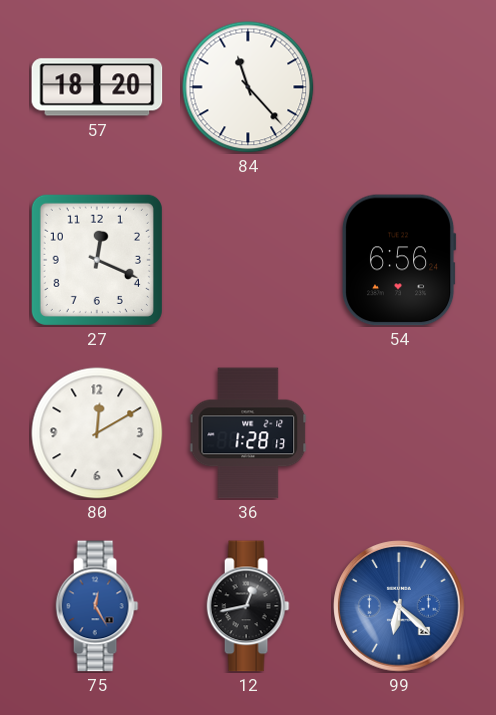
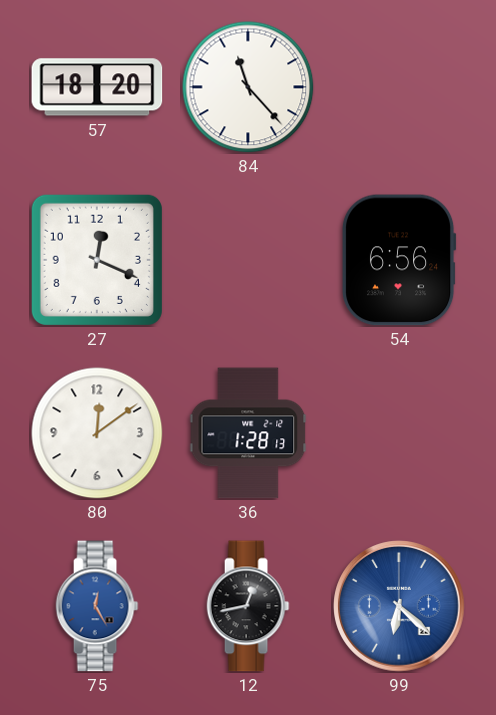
80: 12:10 -> 12:09
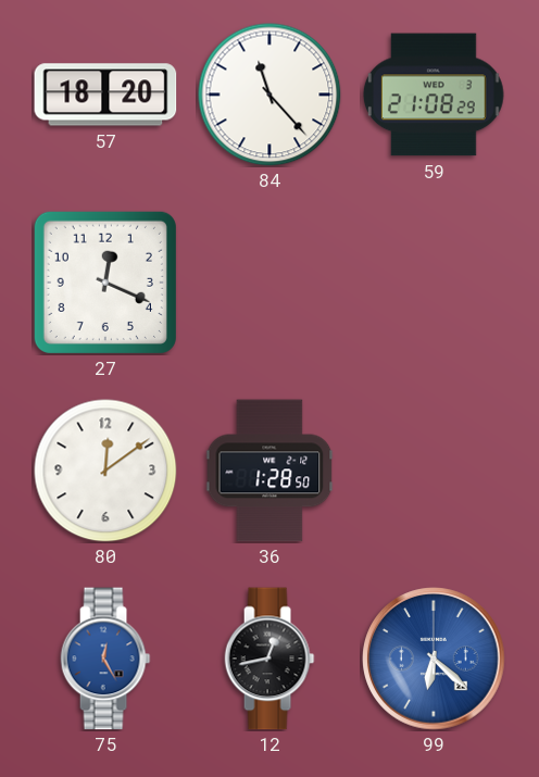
59: none -> 21:08
54: 6:56 -> none
36: 1:28:13 -> 1:28:50
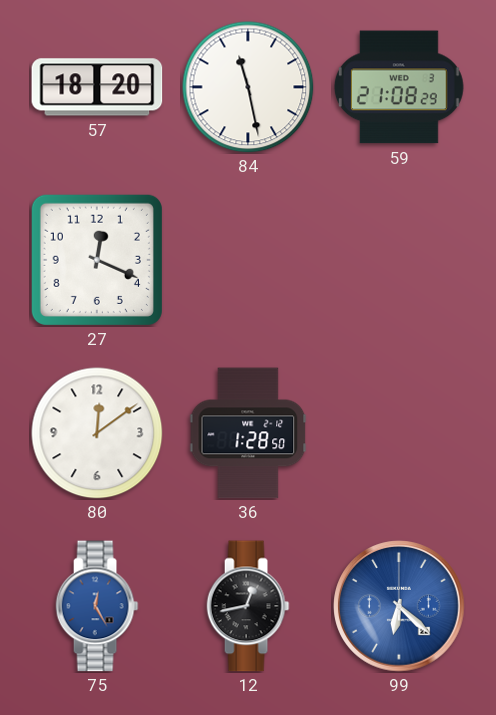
84: 11:23 -> 11:28
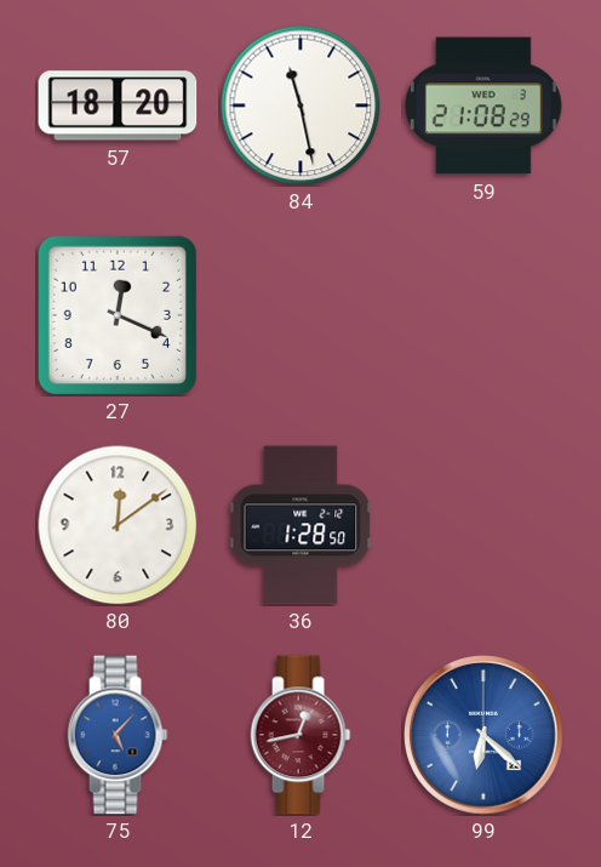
75: 12:25 -> 5:07
12 dial: black -> burgundy
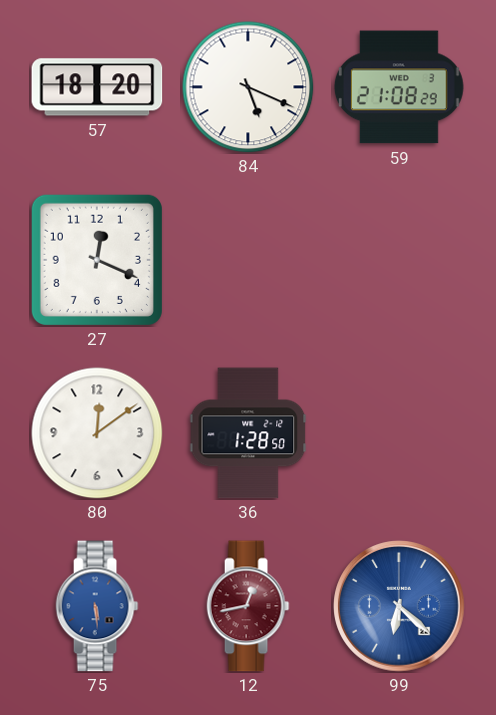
84: 11:28 -> 5:19
75: 5:07 -> 5:29
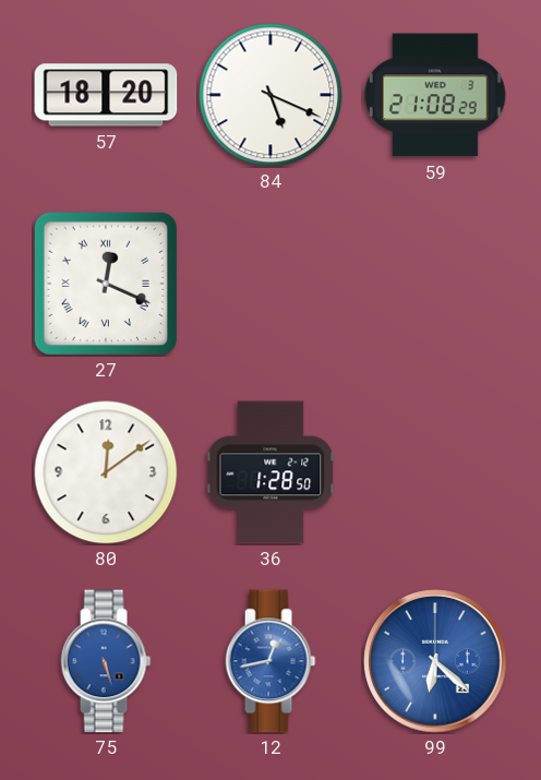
27 numerals: Arabic -> Roman
75: 5:29 -> 5:27
12 dial: burgundy -> blue
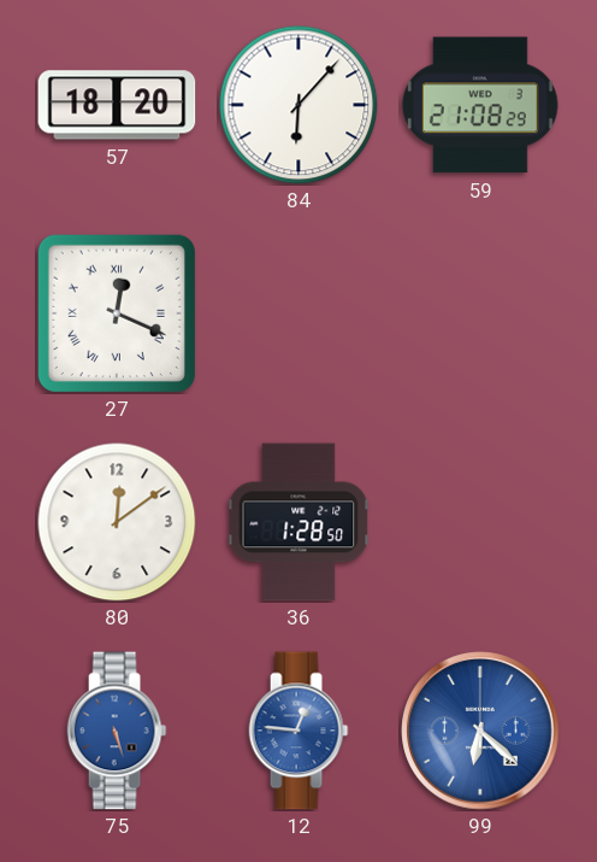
84: 5:19 -> 6:07
12: 12:43 -> 12:46
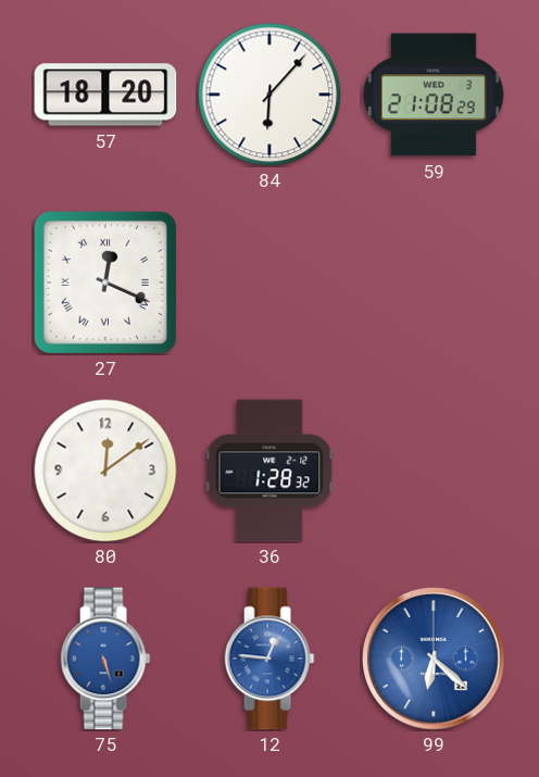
36: 1:28:50 -> 1:28:32
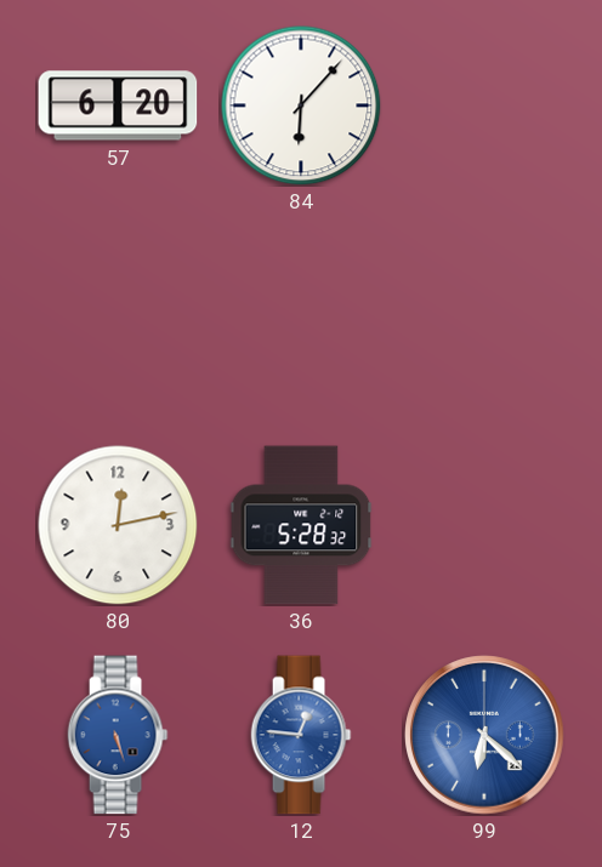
57: 18:20 -> 6:20
59: 21:08 -> none
27: 12:19 -> none
80: 12:09 -> 12:13
36: 1:28 -> 5:28
